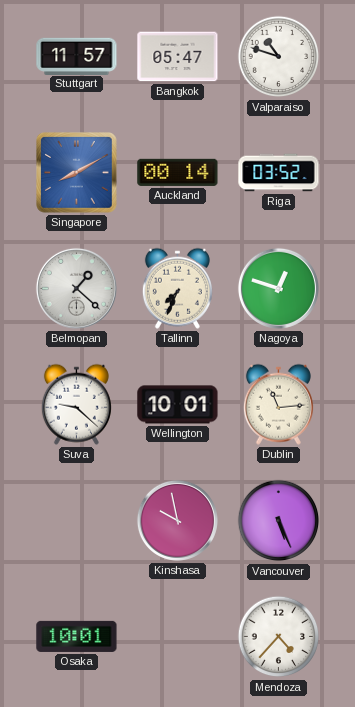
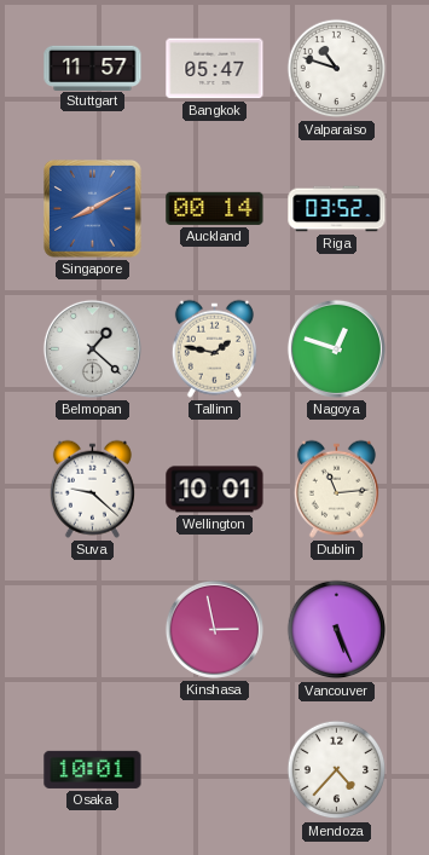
Tallinn: 7:34 -> 1:47
Kinshasa: 9:58 -> 2:58
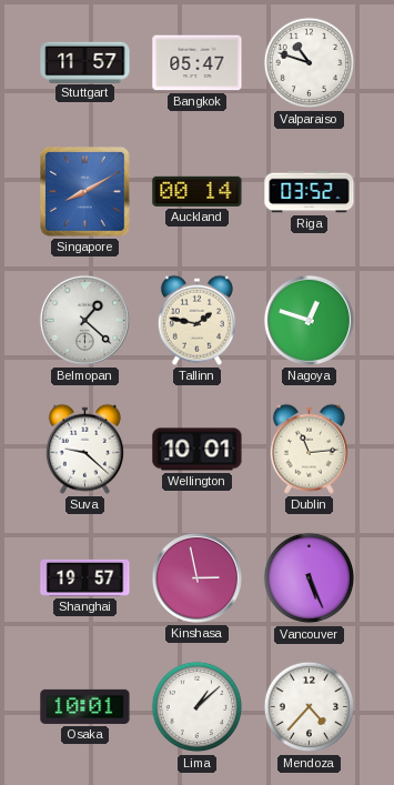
Shanghai: none -> 19:57
Lima: none -> 1:08
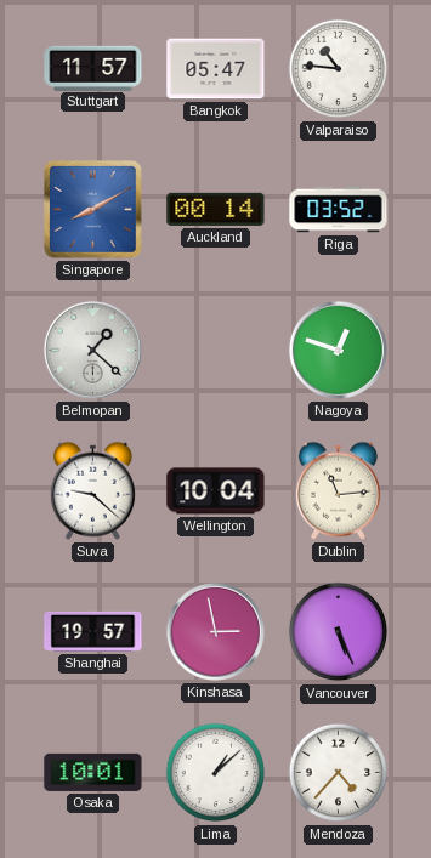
Valparaiso: 10:48 -> 10:46
Tallinn: 1:47 -> none
Wellington: 10:01 -> 10:04
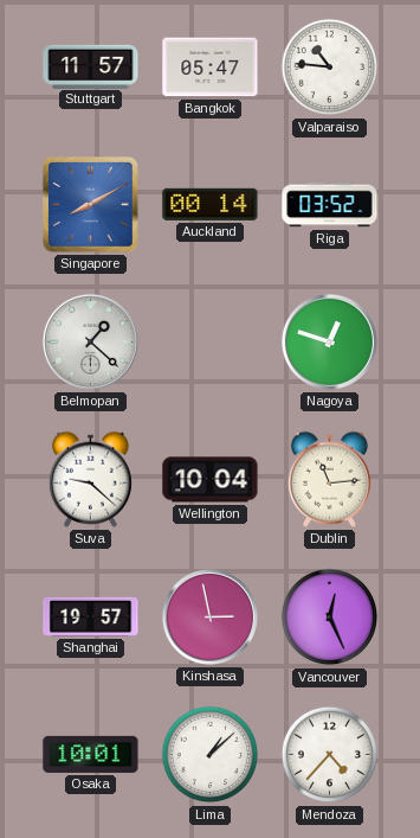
Vancouver: 5:26 -> 12:26
